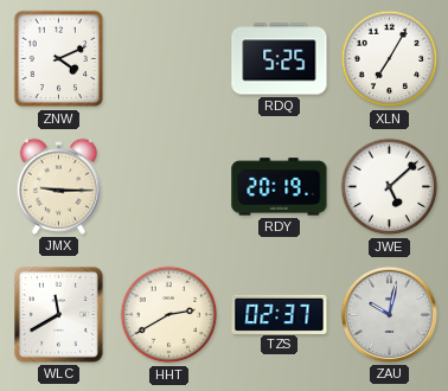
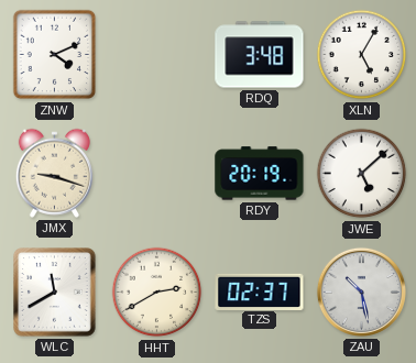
RDQ: 5:25 -> 3:48
XLN: 7:05 -> 5:05
JMX: 9:15 -> 9:18
ZAU: 10:02 -> 10:28
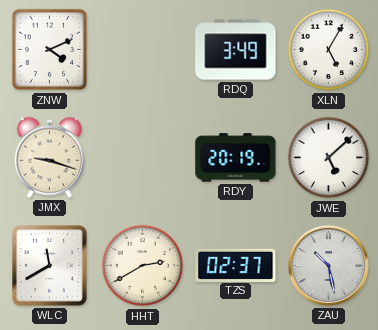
RDQ: 3:48 -> 3:49
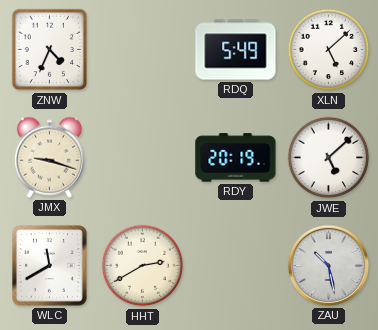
ZNW: 4:11 -> 4:34
RDQ: 3:49 -> 5:49
XLN: 5:05 -> 5:08
TZS: 02:37 -> none
